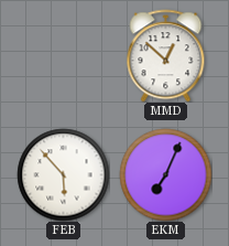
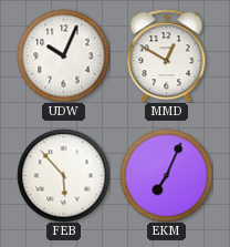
UDW: none -> 10:04
MMD: 12:52 -> 12:50
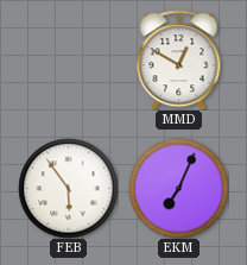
UDW: 10:04 -> none
FEB: 5:53 -> 5:54
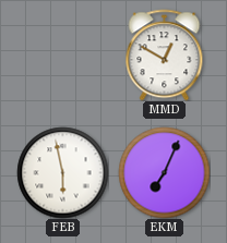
FEB: 5:54 -> 5:58
